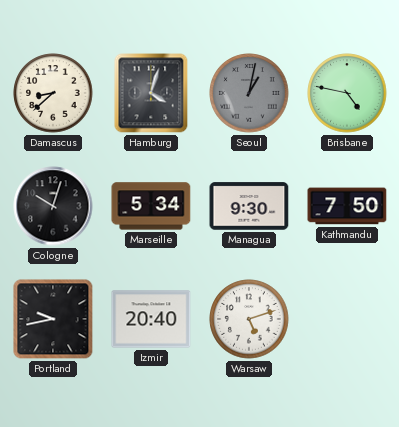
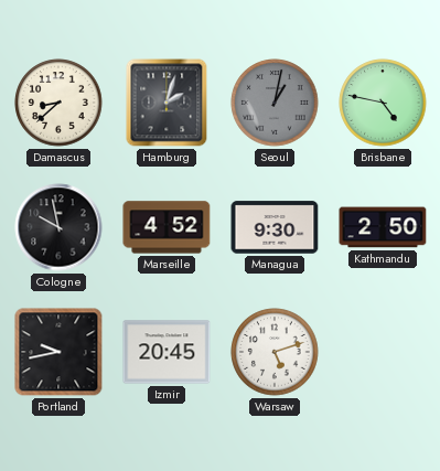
Hamburg: 4:03 -> 2:03
Cologne: 10:03 -> 9:58
Marseille: 5:34 -> 4:52
Kathmandu: 7:50 -> 2:50
Izmir: 20:40 -> 20:45
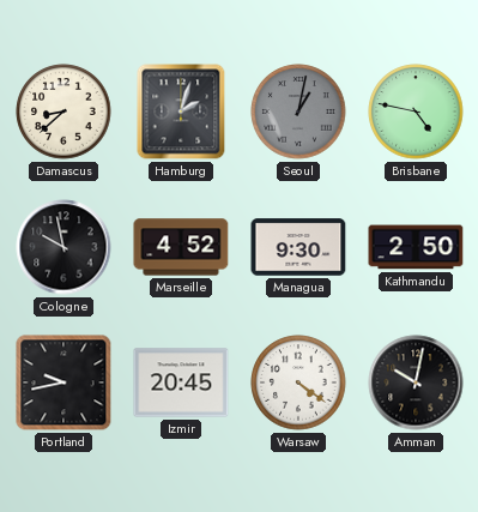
Warsaw: 5:12 -> 4:21
Amman: none -> 10:02
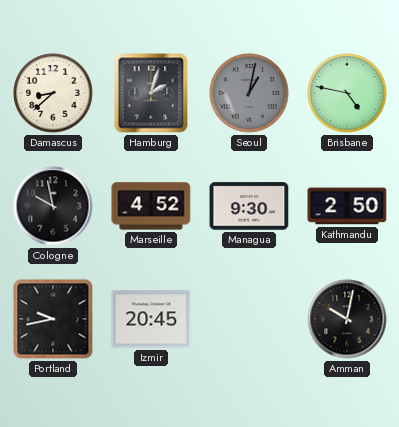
Warsaw: 4:21 -> none
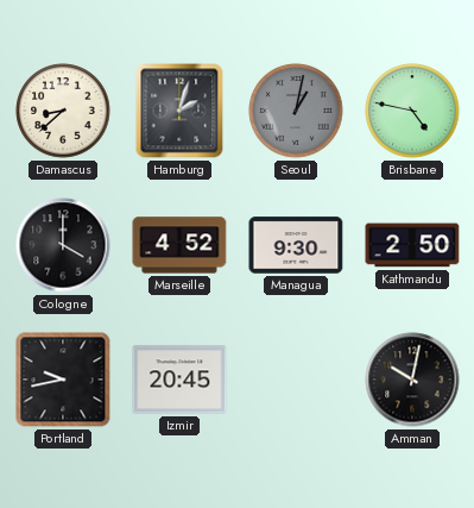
Cologne: 9:58 -> 4:00
